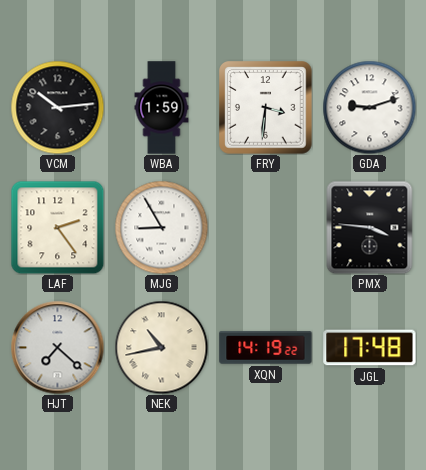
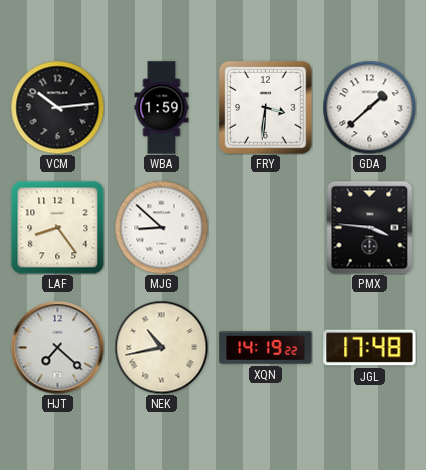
GDA: 9:12 -> 1:38
LAF: 2:24 -> 8:24
MJG: 8:55 -> 8:52
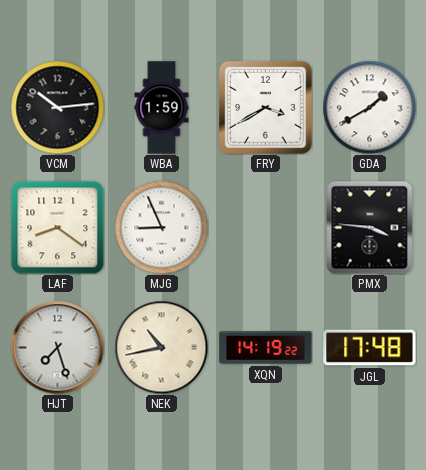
FRY: 3:31 -> 3:40
GDA: 1:38 -> 1:40
LAF: 8:24 -> 8:21
MJG: 8:52 -> 8:56
HJT: 7:22 -> 7:27
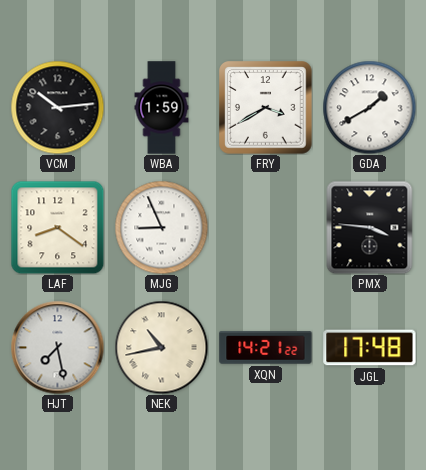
HJT: 7:27 -> 7:28
XQN: 14:19 -> 14:21
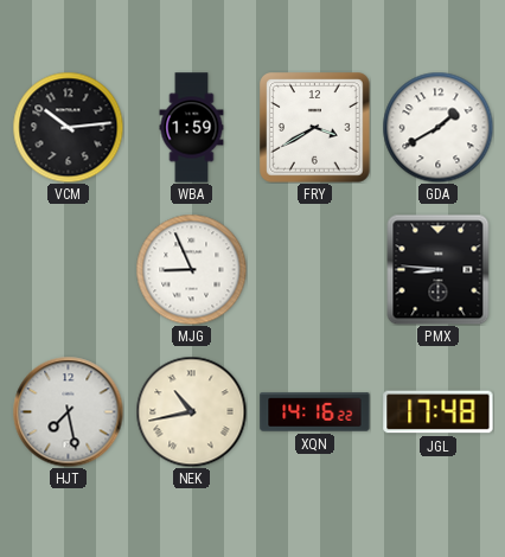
LAF: 8:21 -> none
PMX: 3:46 -> 8:46
XQN: 14:21 -> 14:16
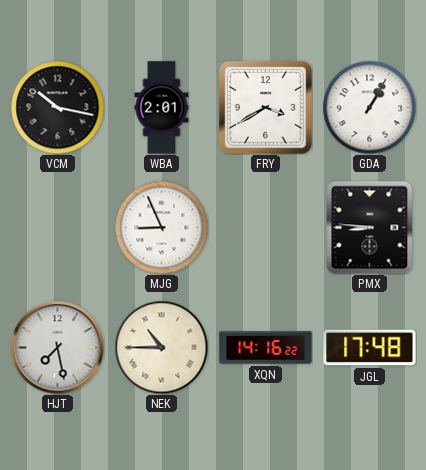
VCM: 10:14 -> 10:17
WBA: 1:59 -> 2:01
GDA: 1:40 -> 1:05
NEK: 10:43 -> 10:45
